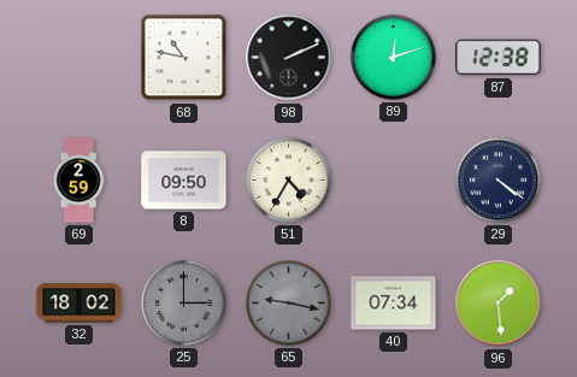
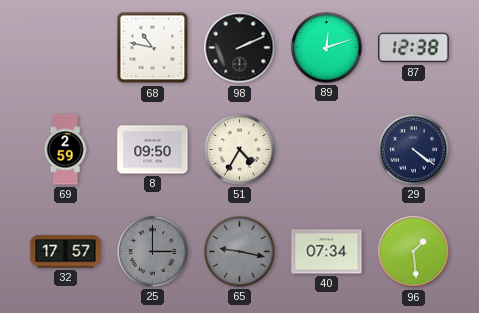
32: 18:02 -> 17:57
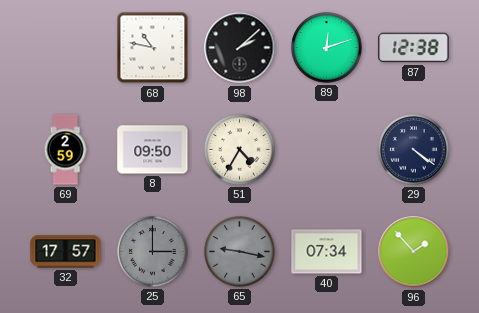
98: 2:11 -> 2:08
96: 1:29 -> 1:53
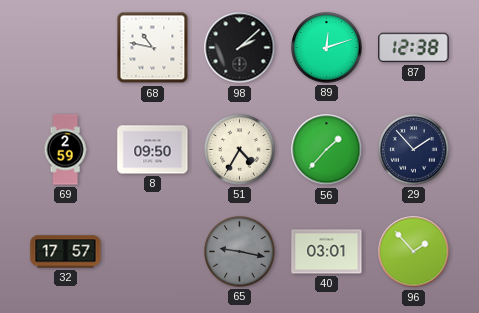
56: none -> 1:37
29: 4:21 -> 1:53
25: 3:00 -> none
40: 07:34 -> 03:01
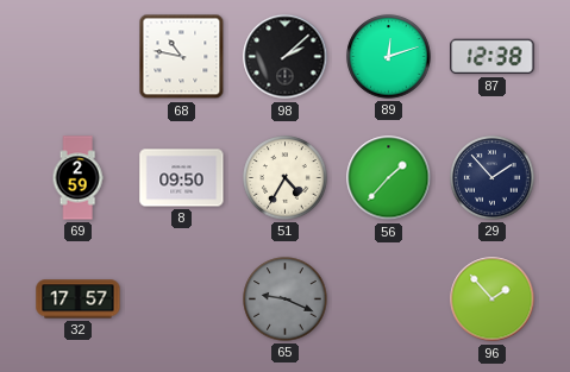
65: 9:17 -> 9:19
40: 03:01 -> none
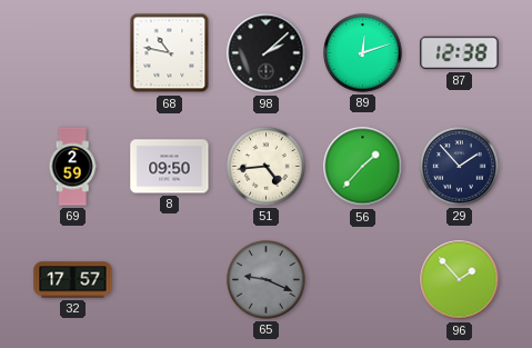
51: 4:35 -> 4:44
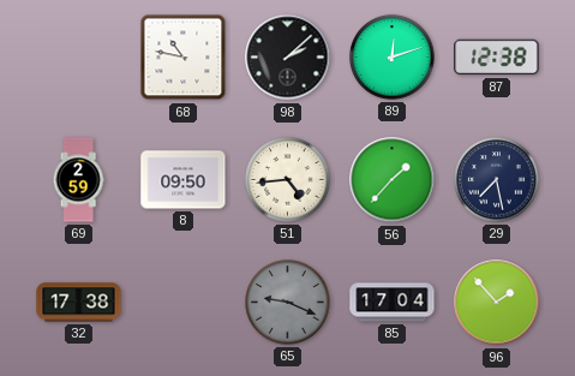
29: 1:53 -> 7:28
32: 17:57 -> 17:38
85: none -> 17:04
